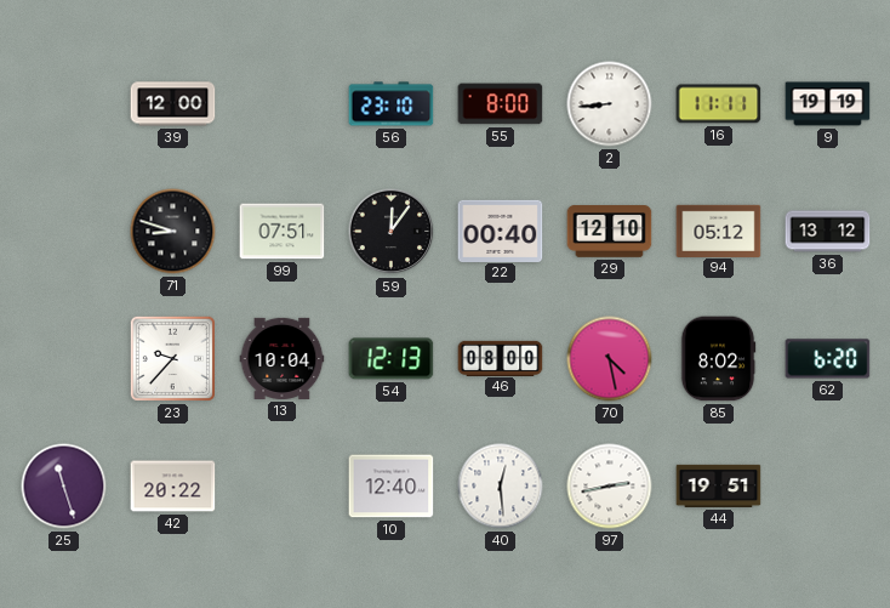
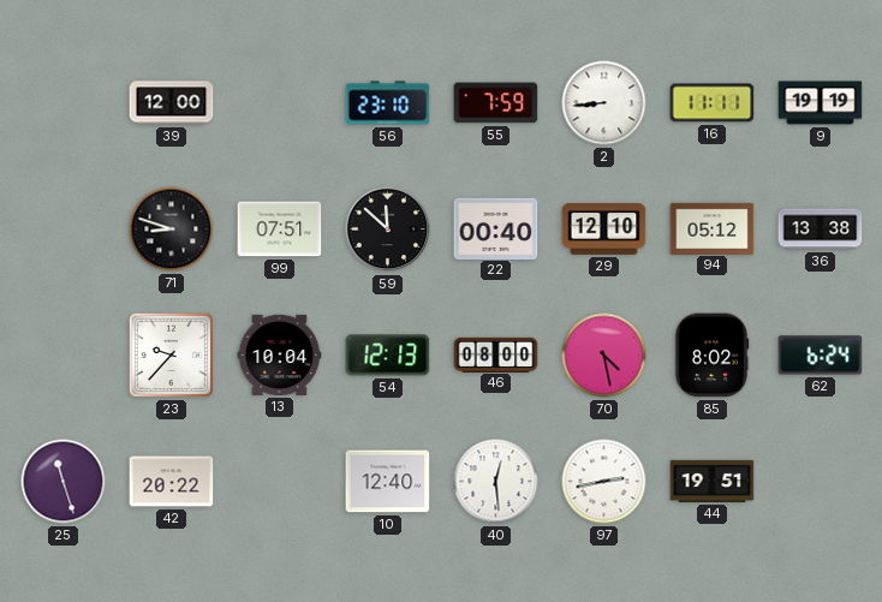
55: 8:00 -> 7:59
59: 12:06 -> 11:52
36: 13:12 -> 13:38
62: 6:20 -> 6:24
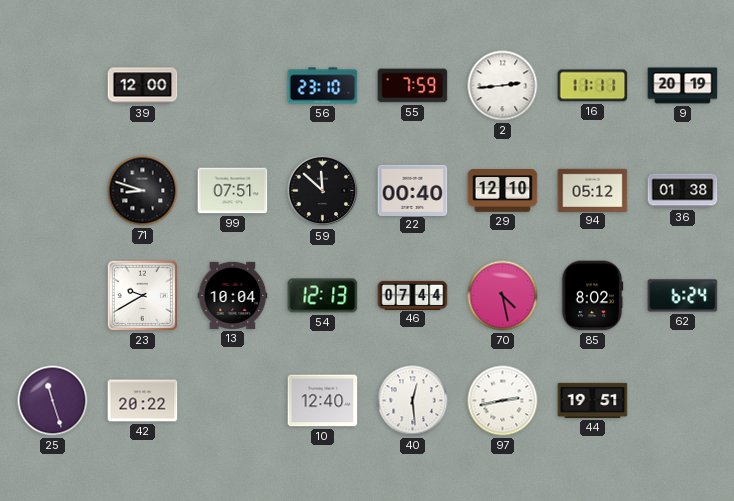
2: 8:44 -> 2:44
9: 19:19 -> 20:19
36: 13:38 -> 01:38
23: 9:37 -> 9:40
46: 08:00 -> 07:44
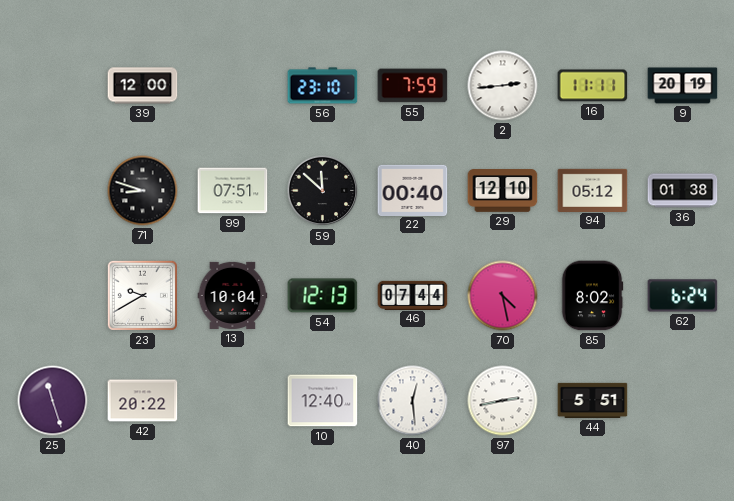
44: 19:51 -> 5:51
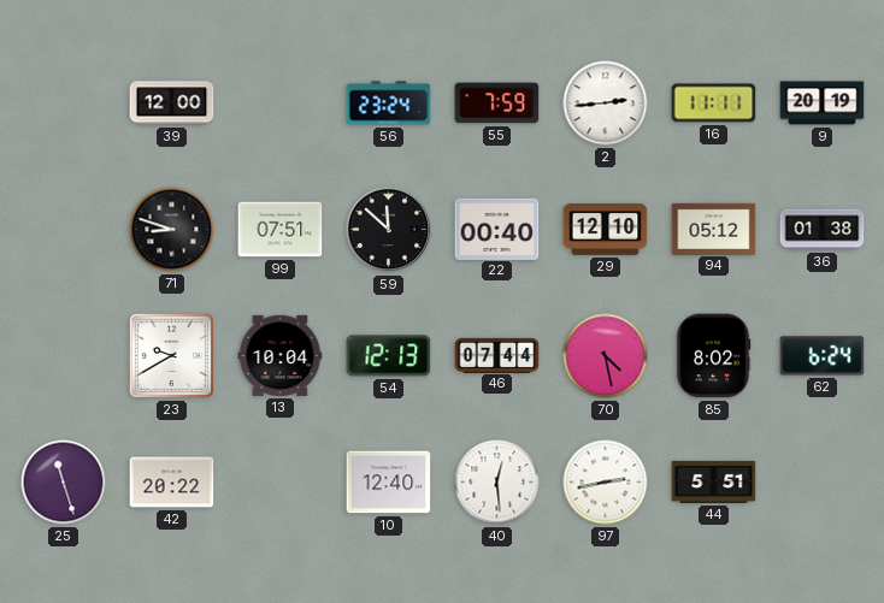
56: 23:10 -> 23:24
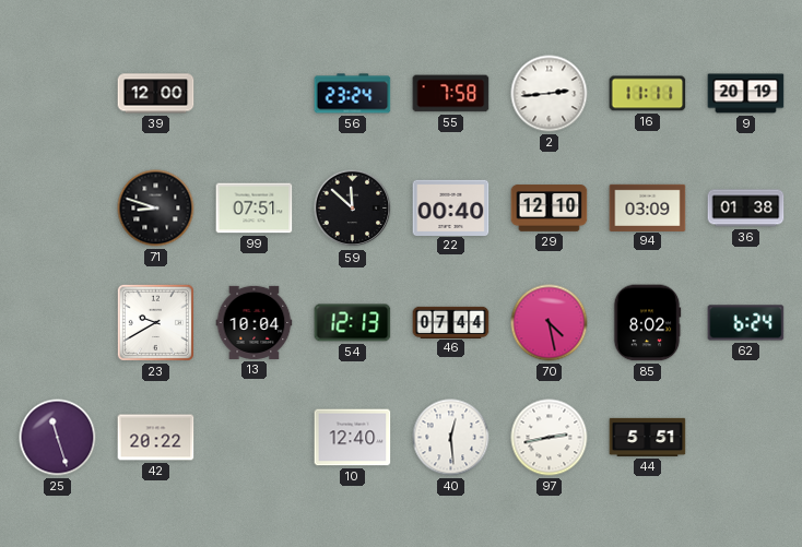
55: 7:59 -> 7:58
94: 05:12 -> 03:09
